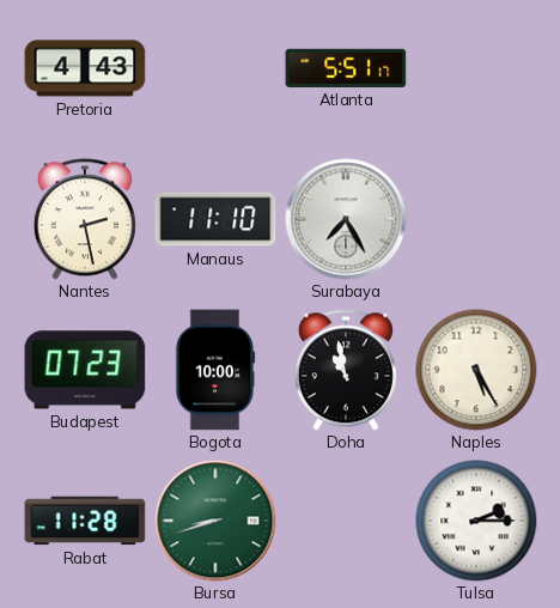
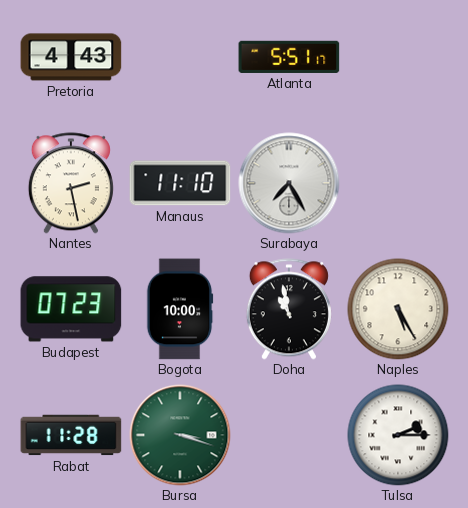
Bursa: 8:42 -> 3:18
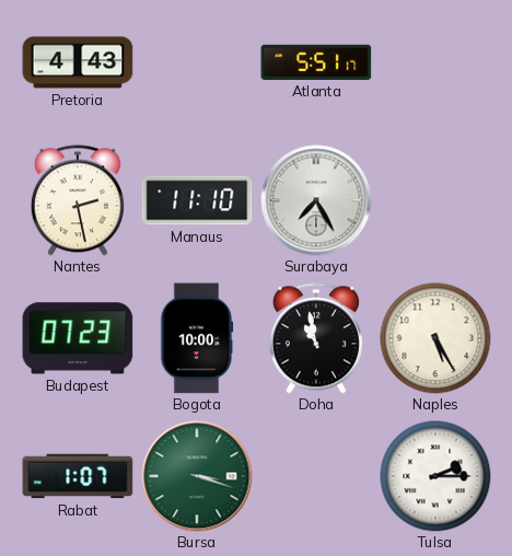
Rabat: 11:28 -> 1:07
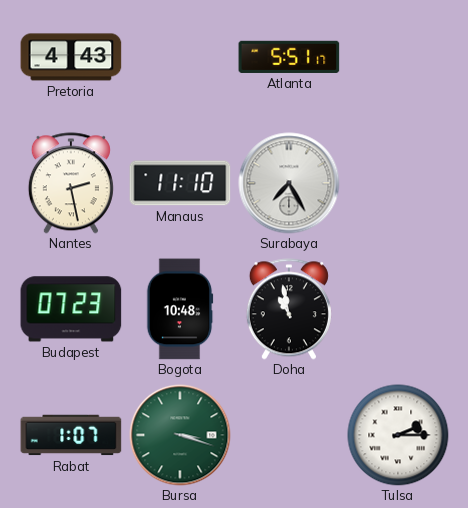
Bogota: 10:00 -> 10:48
Naples: 5:25 -> none
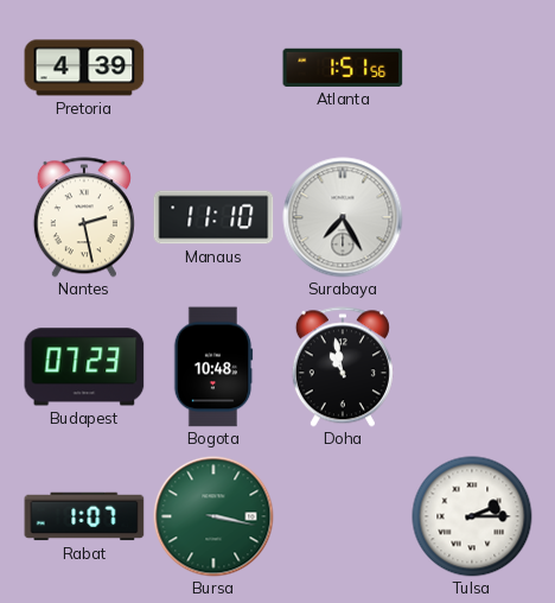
Pretoria: 4:43 -> 4:39
Atlanta: 5:51 -> 1:51
Bursa: 3:18 -> 3:17
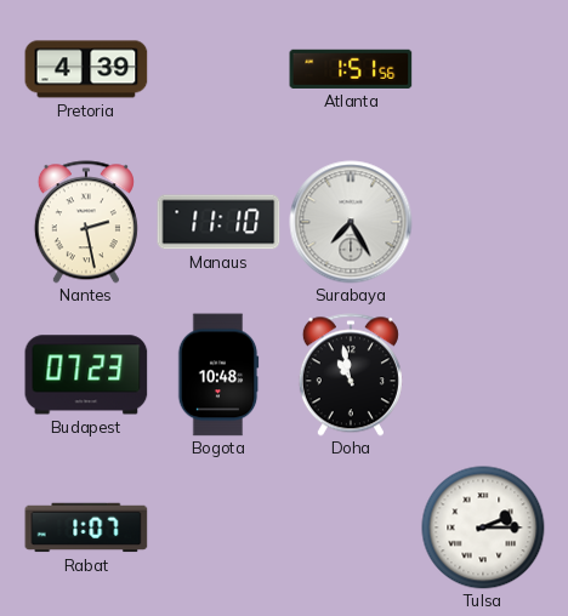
Bursa: 3:17 -> none
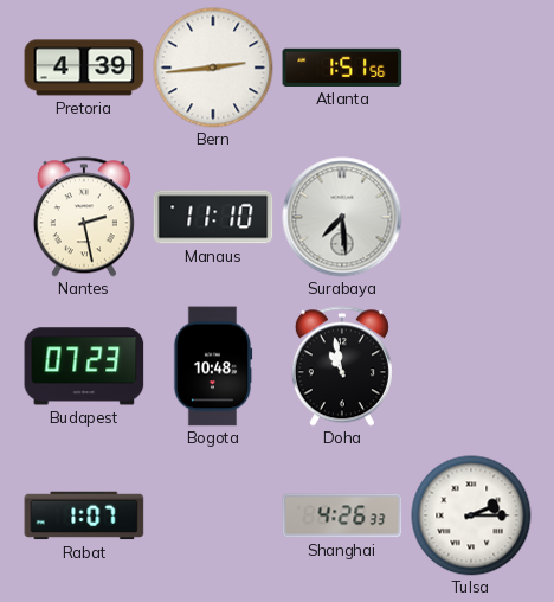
Bern: none -> 2:44
Surabaya: 7:25 -> 7:29
Shanghai: none -> 4:26
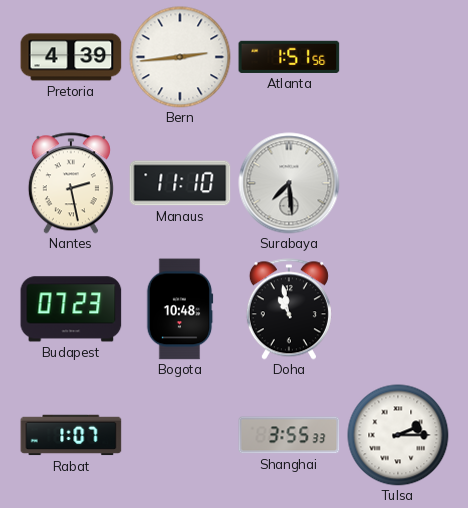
Shanghai: 4:26 -> 3:55
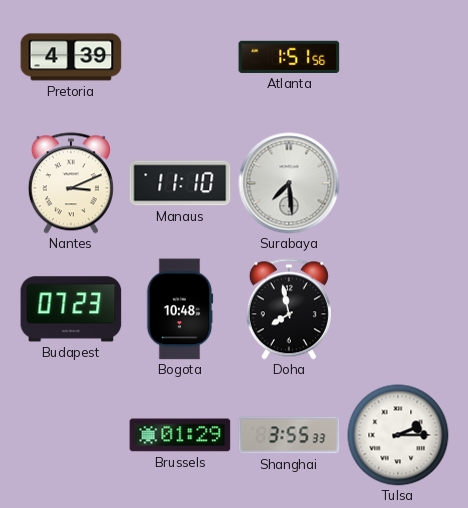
Bern: 2:44 -> none
Nantes: 2:28 -> 3:11
Doha: 10:58 -> 7:58
Rabat: 1:07 -> none
Brussels: none -> 01:29
